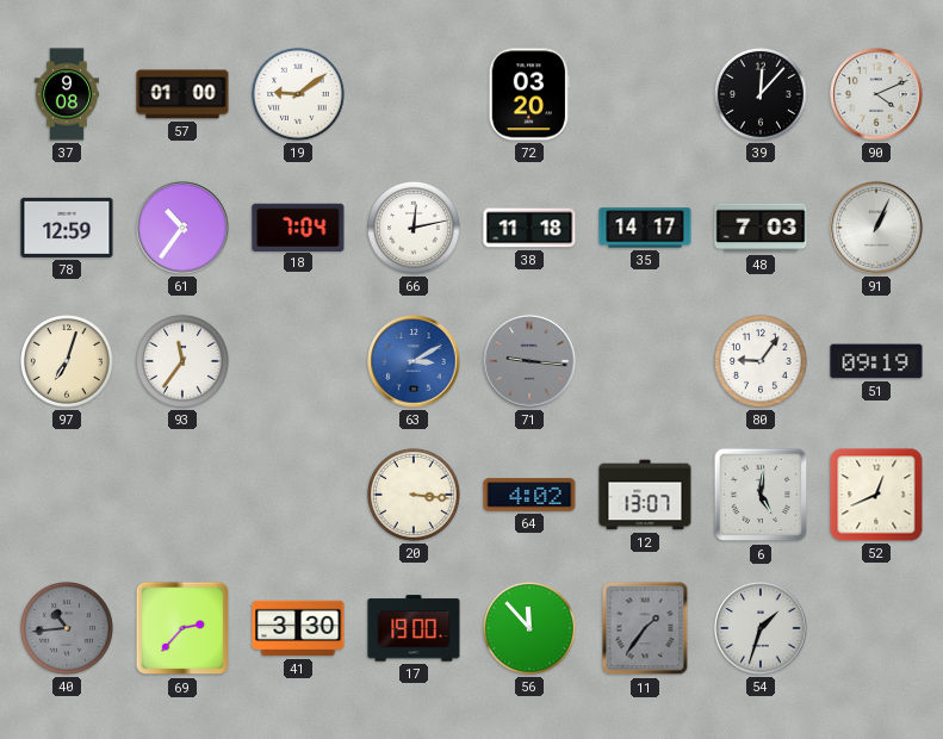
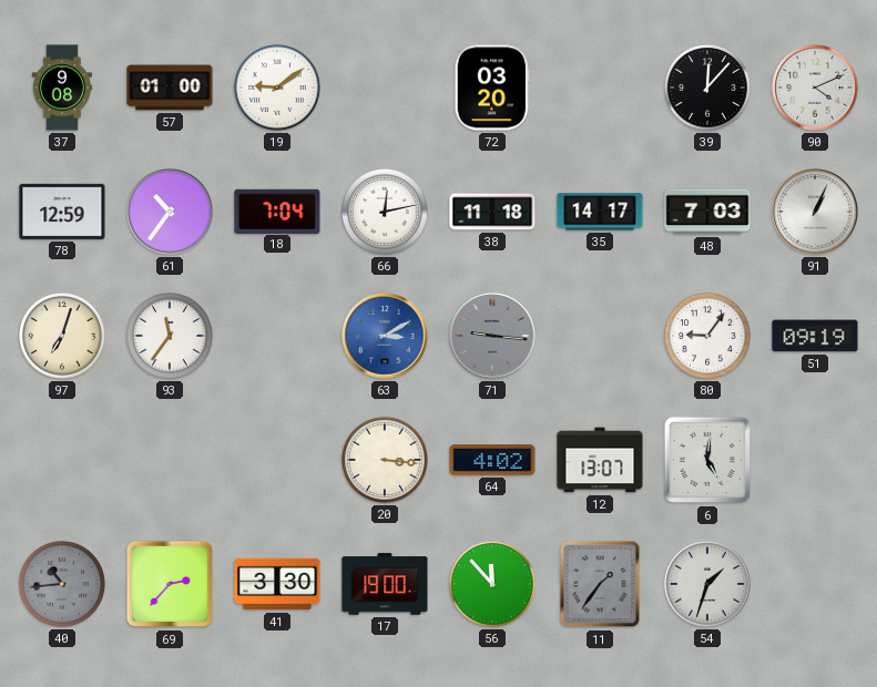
52: 12:41 -> none
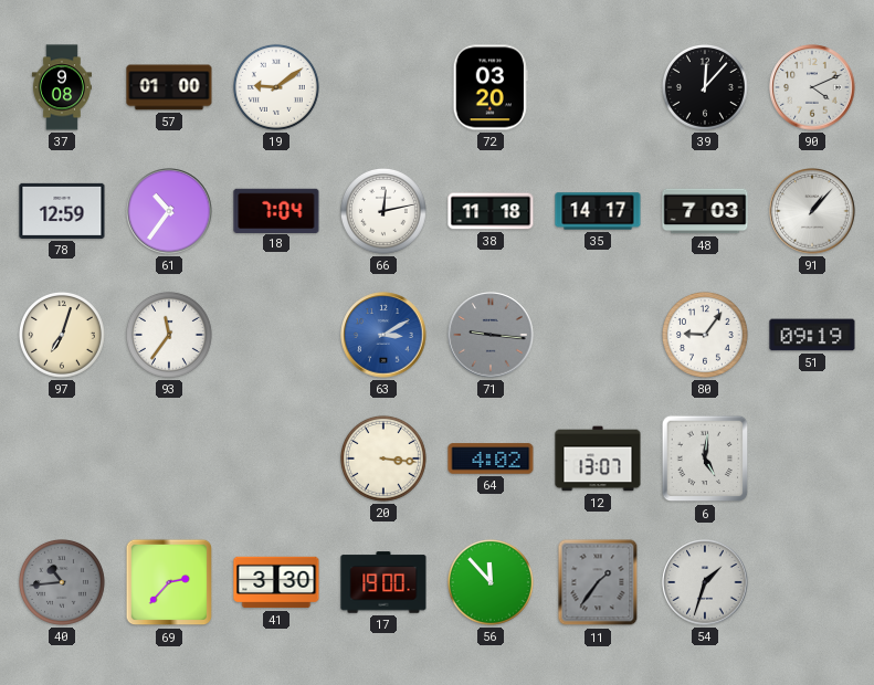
91: 1:04 -> 1:07
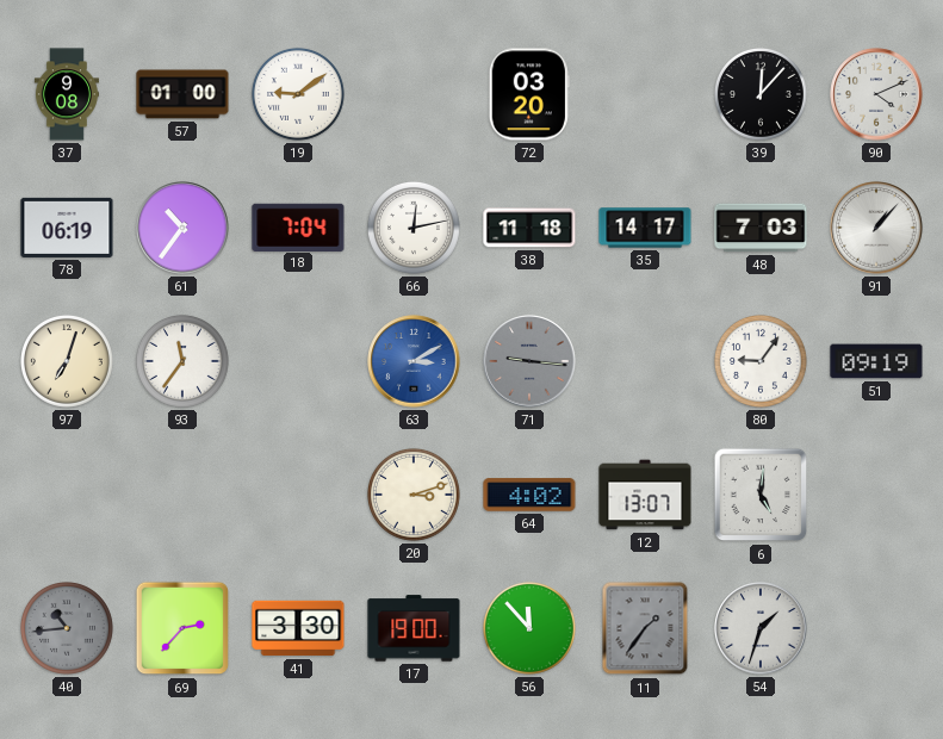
78: 12:59 -> 06:19
20: 3:16 -> 3:12
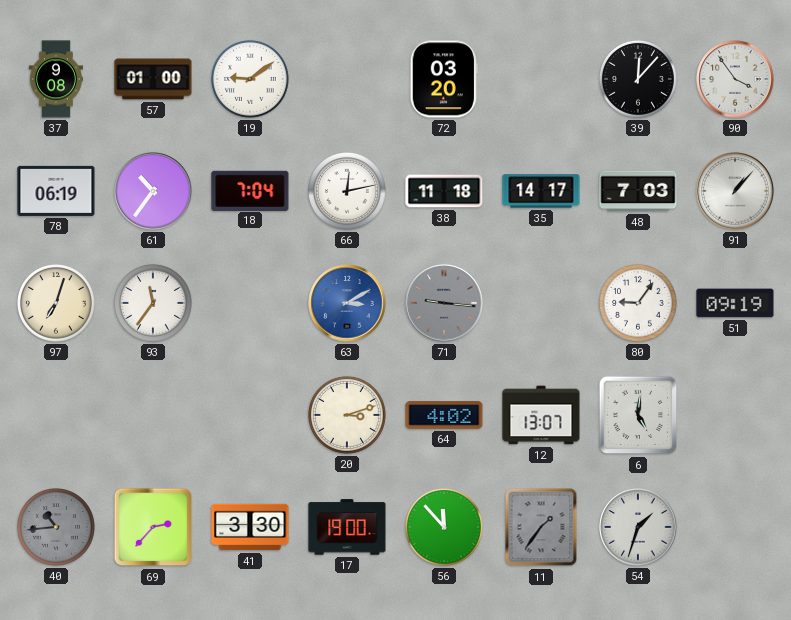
90: 4:11 -> 3:54
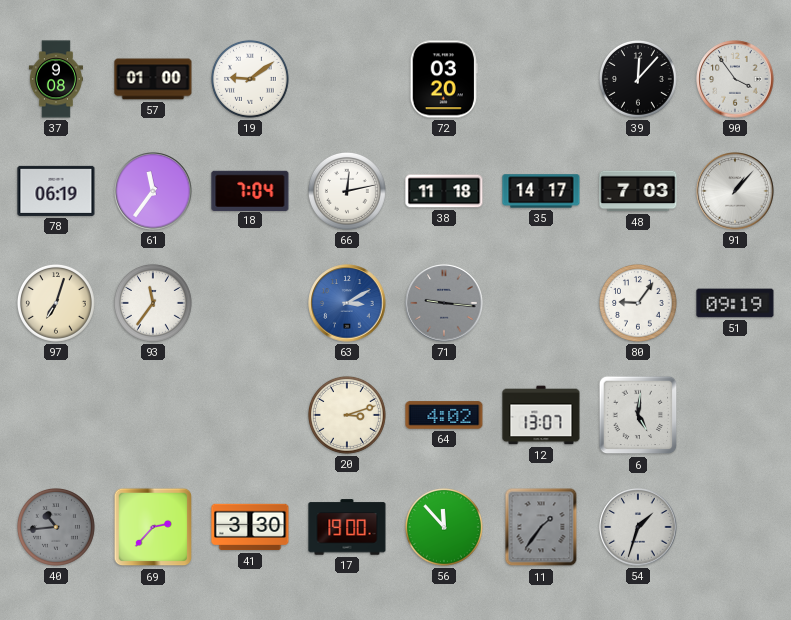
61: 10:36 -> 11:36
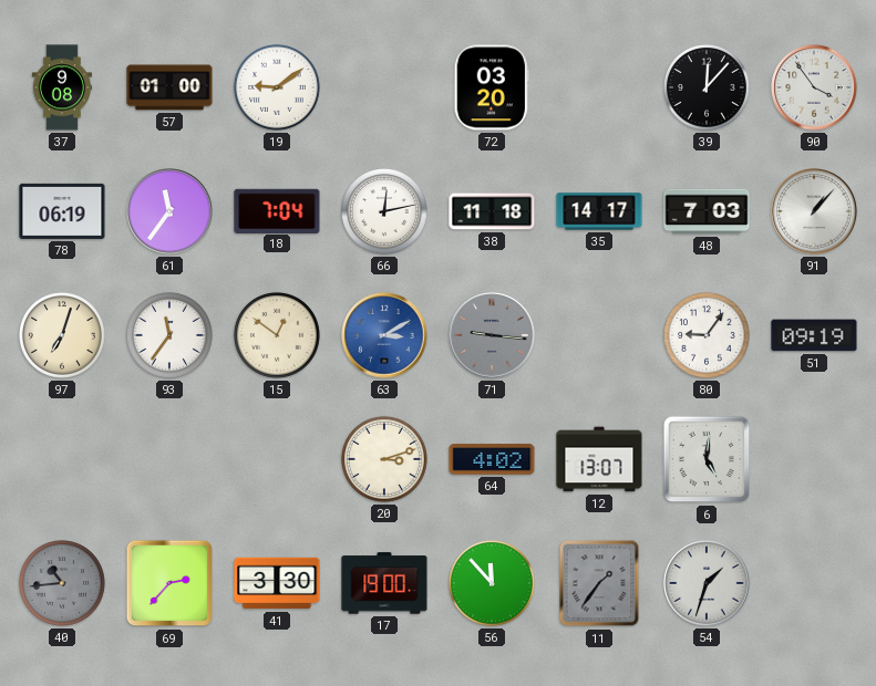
15: none -> 12:51
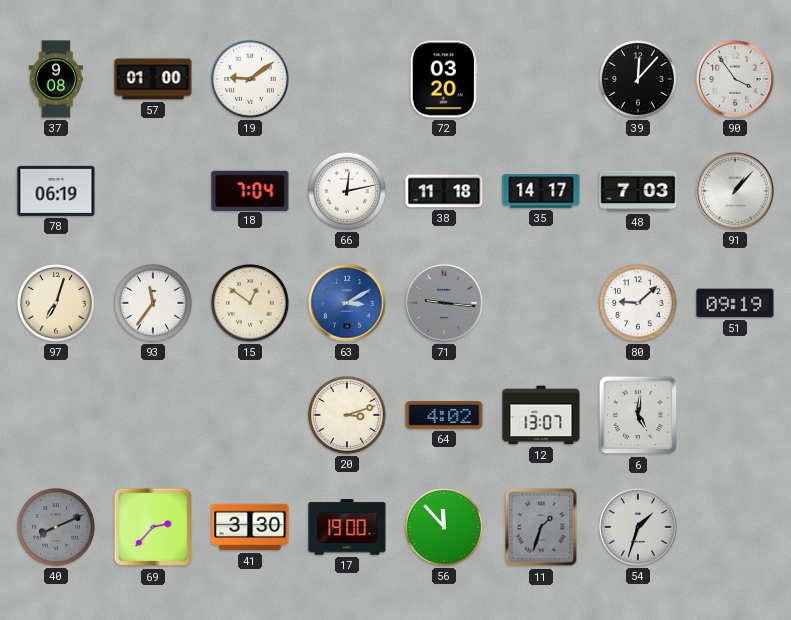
61: 11:36 -> none
80: 9:06 -> 9:08
40: 10:44 -> 8:11
11: 1:36 -> 1:33
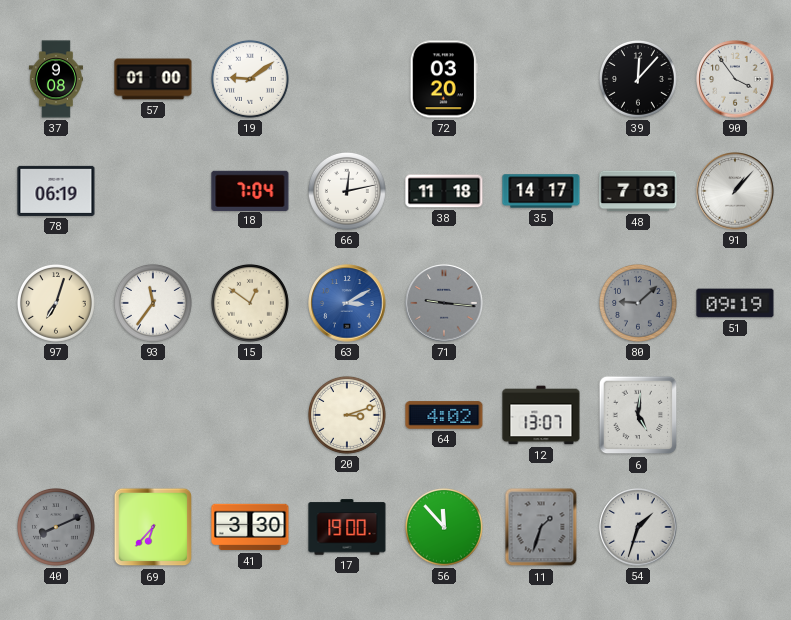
80 dial: white -> grey
69: 2:37 -> 6:37
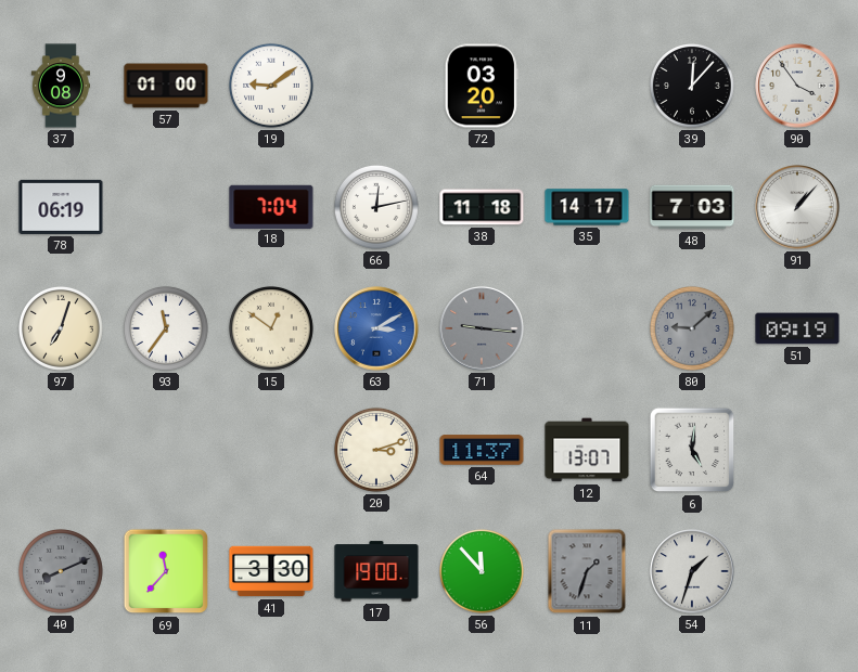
64: 4:02 -> 11:37
69: 6:37 -> 11:37
